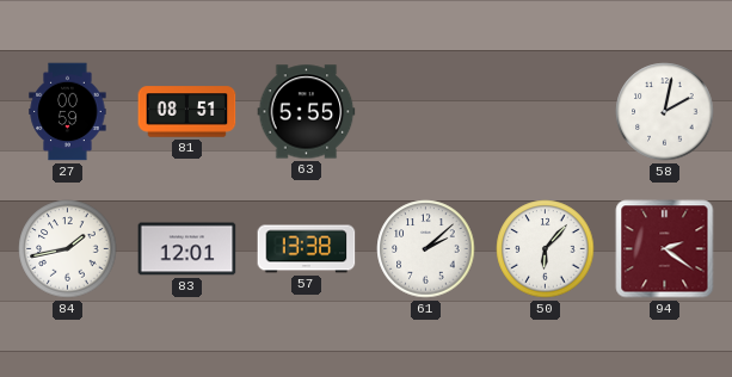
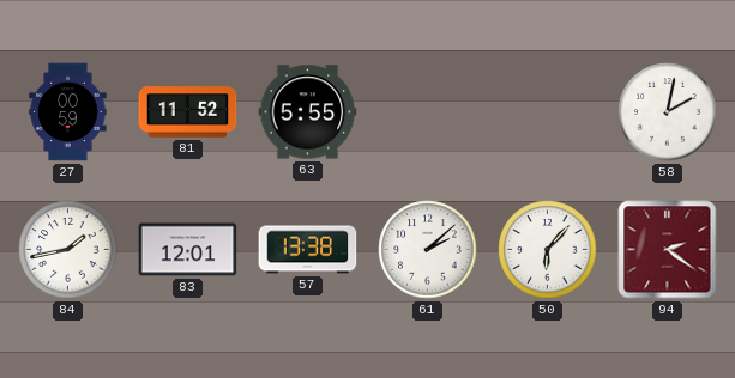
81: 08:51 -> 11:52
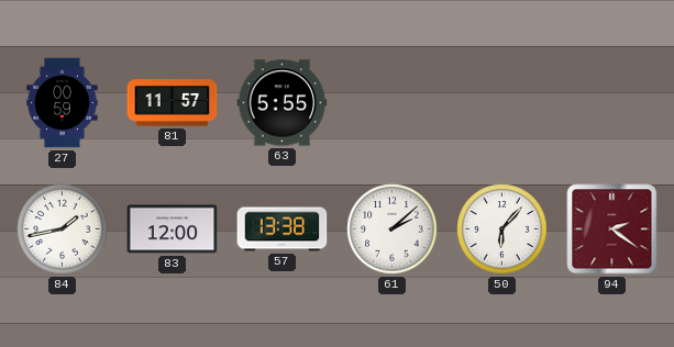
81: 11:52 -> 11:57
58: 2:02 -> none
83: 12:01 -> 12:00
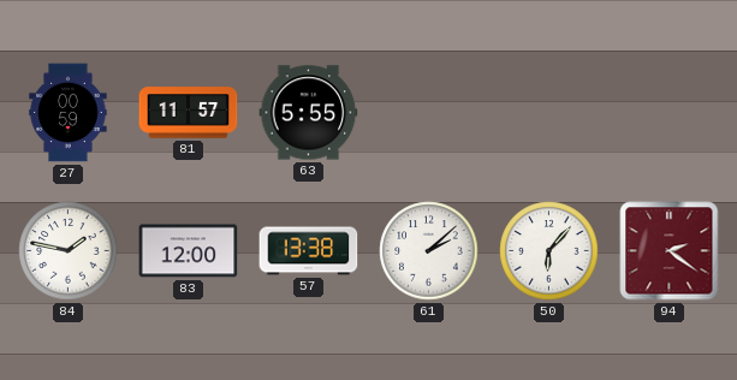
84: 1:43 -> 1:47
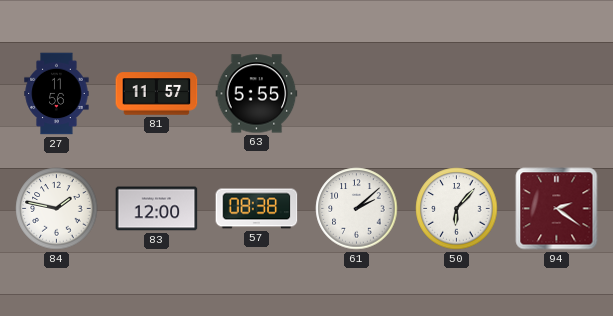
27: 00:59 -> 11:56
57: 13:38 -> 08:38
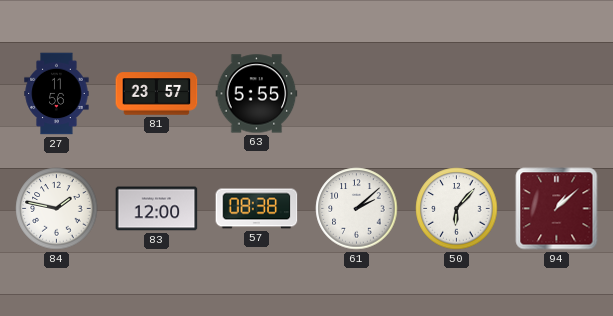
81: 11:57 -> 23:57
94: 2:21 -> 1:08
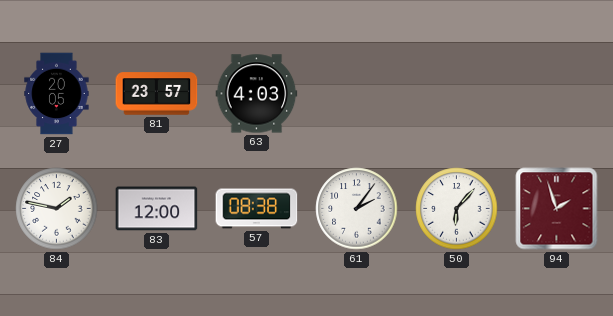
27: 11:56 -> 20:05
63: 5:55 -> 4:03
61: 2:08 -> 2:06
94: 1:08 -> 1:57
